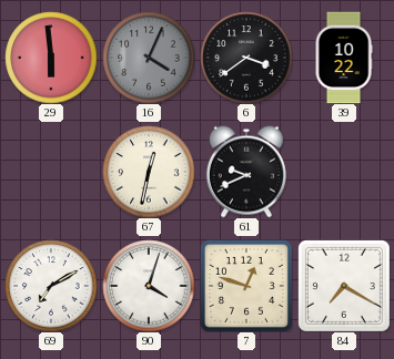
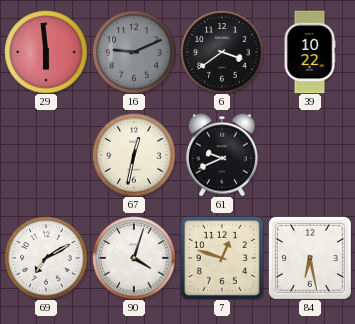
16: 4:04 -> 9:11
84: 7:20 -> 6:28
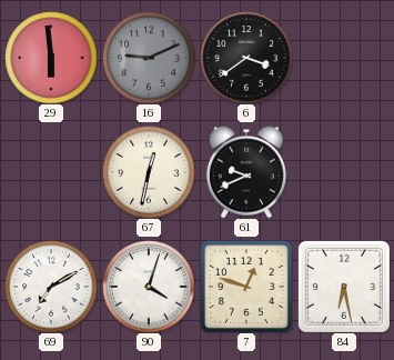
39: 10:22 -> none
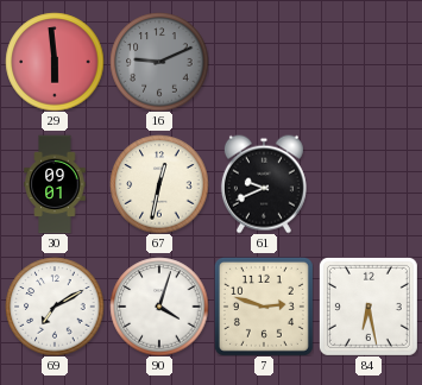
6: 3:39 -> none
30: none -> 09:01
7: 12:48 -> 2:48
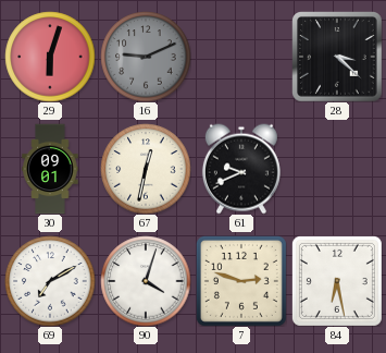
29: 5:59 -> 6:03
28: none -> 3:22
